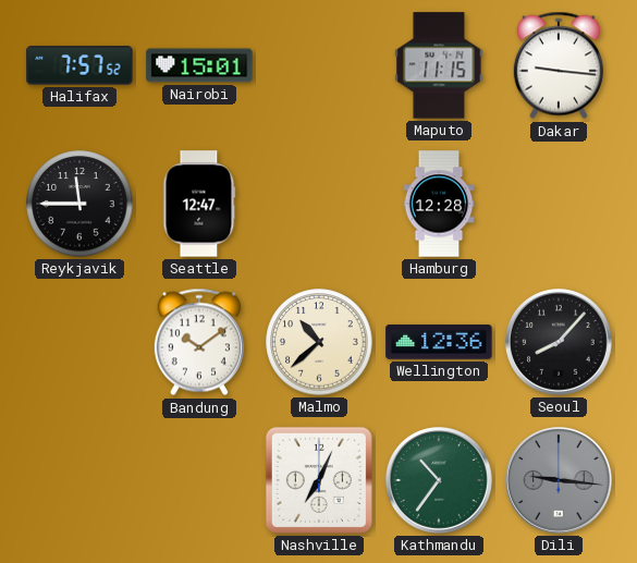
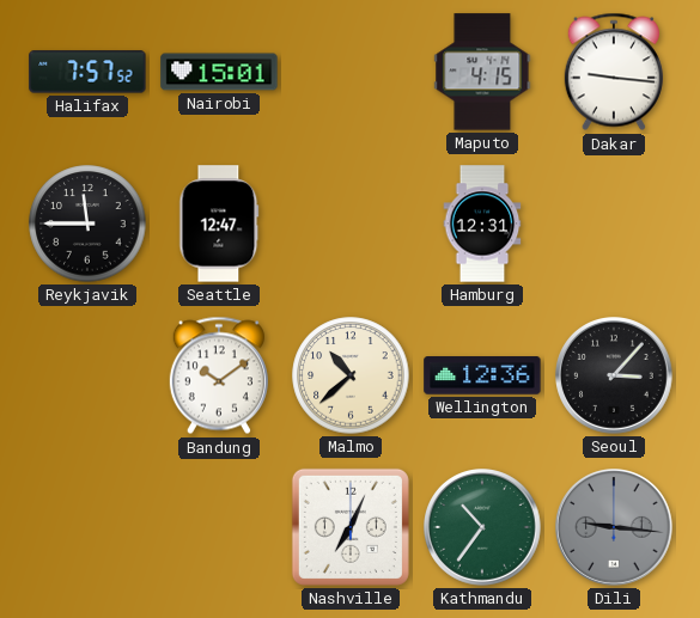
Maputo: 11:15 -> 4:15
Hamburg: 12:28 -> 12:31
Seoul: 8:07 -> 3:07
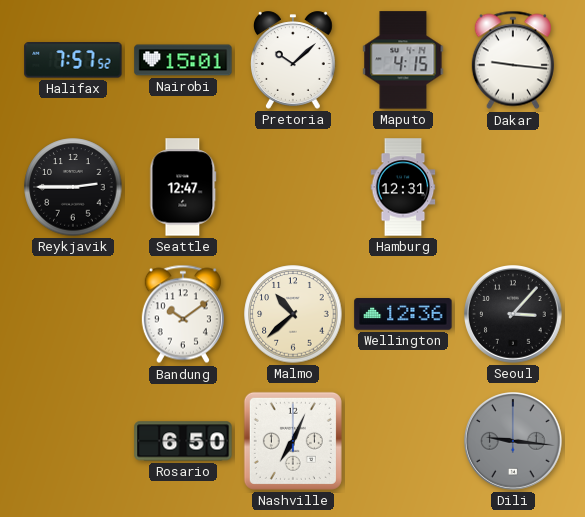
Pretoria: none -> 10:08
Reykjavik: 11:45 -> 2:45
Rosario: none -> 6:50
Kathmandu: 10:36 -> none
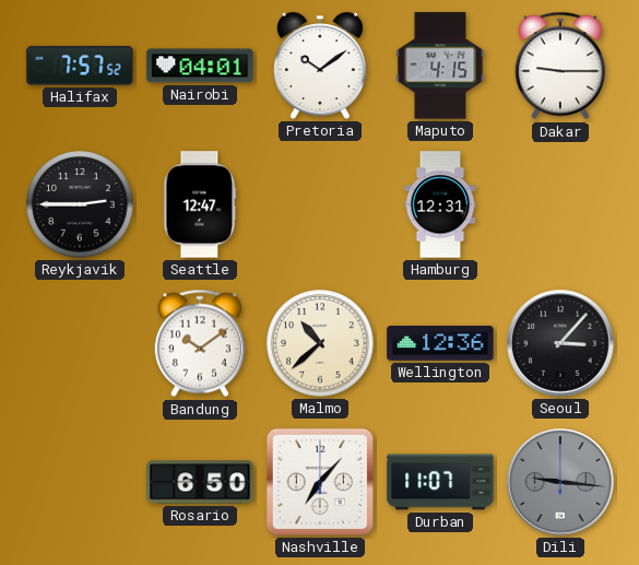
Nairobi: 15:01 -> 04:01
Pretoria: 10:08 -> 10:09
Dakar: 9:16 -> 9:15
Nashville: 7:04 -> 7:07
Durban: none -> 11:07
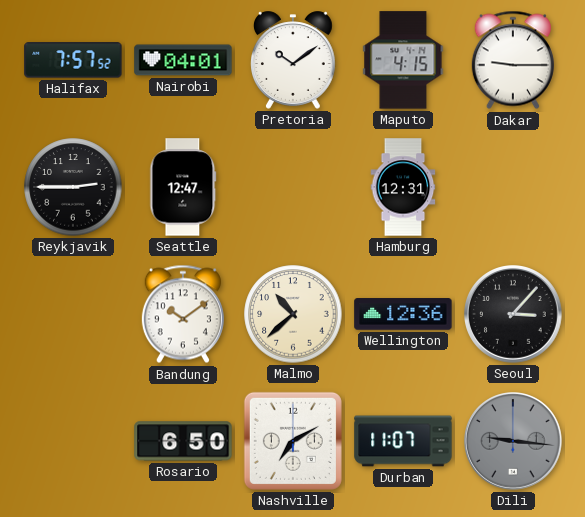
Nashville: 7:07 -> 7:10
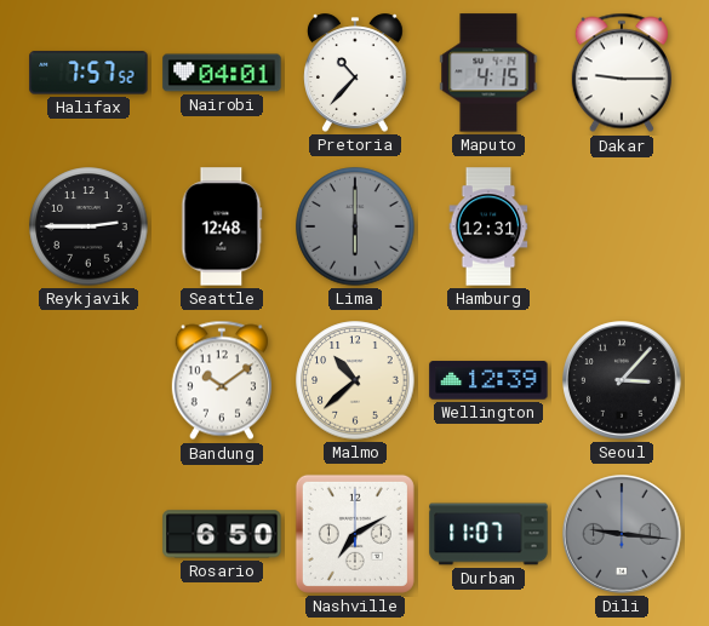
Pretoria: 10:09 -> 10:37
Seattle: 12:47 -> 12:48
Lima: none -> 6:00
Wellington: 12:36 -> 12:39
